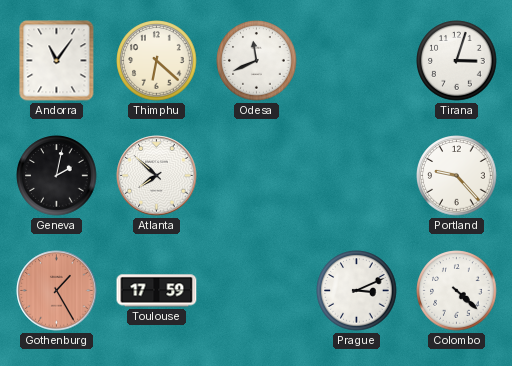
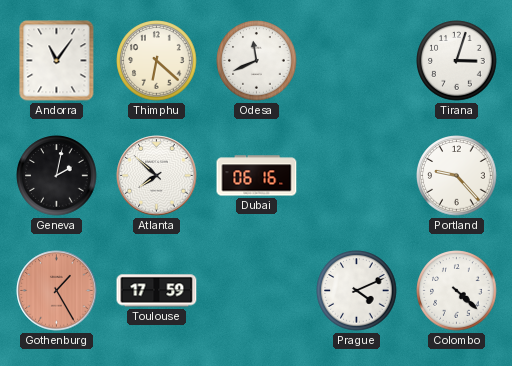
Dubai: none -> 06:16
Prague: 3:11 -> 4:11
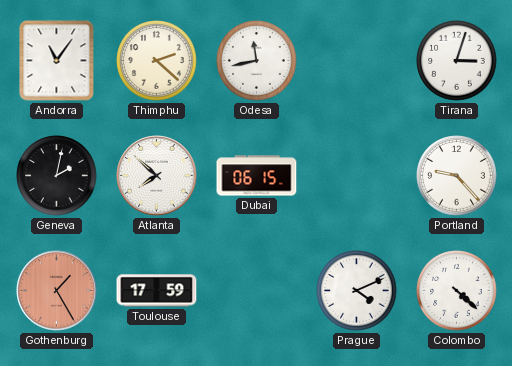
Thimphu: 6:22 -> 2:22
Odesa: 11:41 -> 11:43
Dubai: 06:16 -> 06:15
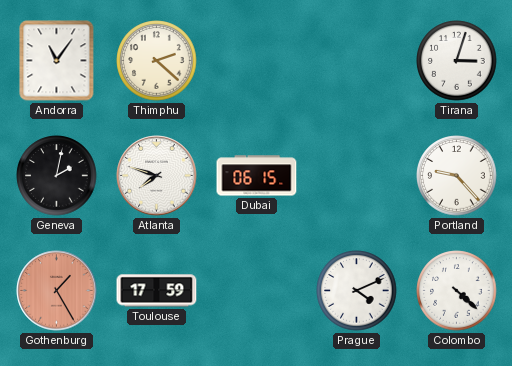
Odesa: 11:43 -> none
Atlanta: 7:52 -> 7:48
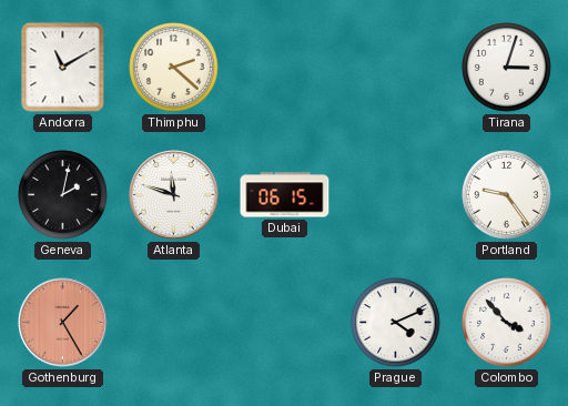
Andorra: 11:06 -> 11:10
Atlanta: 7:48 -> 11:48
Portland: 9:23 -> 9:24
Toulouse: 17:59 -> none
Colombo: 4:22 -> 3:53
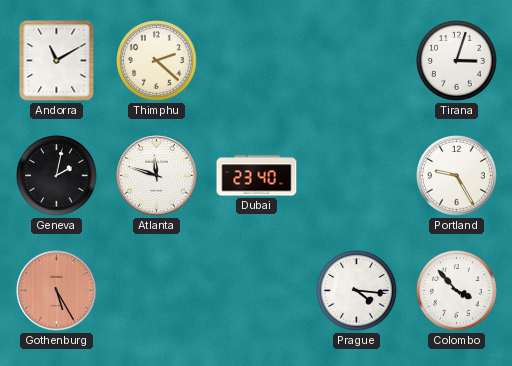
Dubai: 06:15 -> 23:40
Portland: 9:24 -> 9:25
Gothenburg: 1:25 -> 5:25
Prague: 4:11 -> 4:16
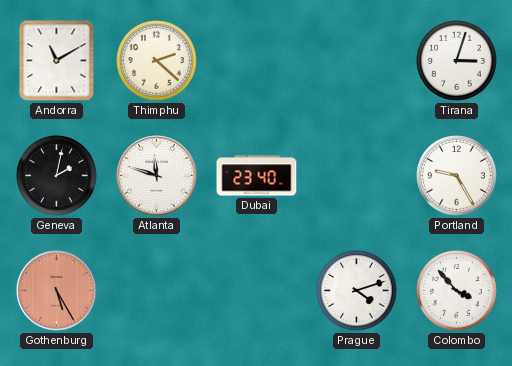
Prague: 4:16 -> 4:12
